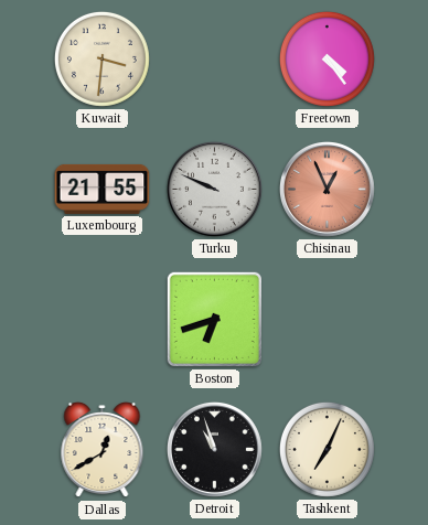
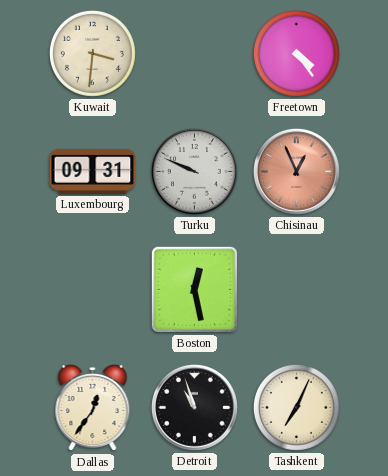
Luxembourg: 21:55 -> 09:31
Boston: 6:42 -> 12:28
Dallas: 12:40 -> 12:36
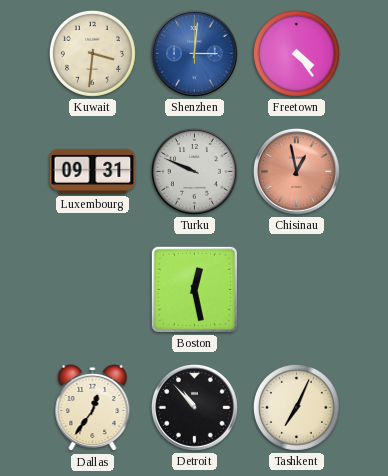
Shenzhen: none -> 3:01
Chisinau: 12:56 -> 12:58
Detroit: 10:57 -> 10:53
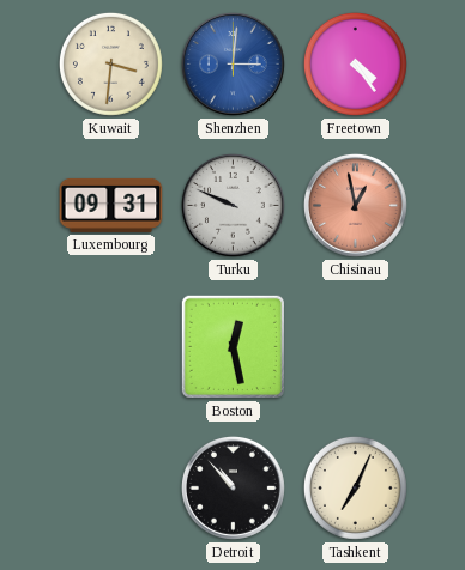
Dallas: 12:36 -> none
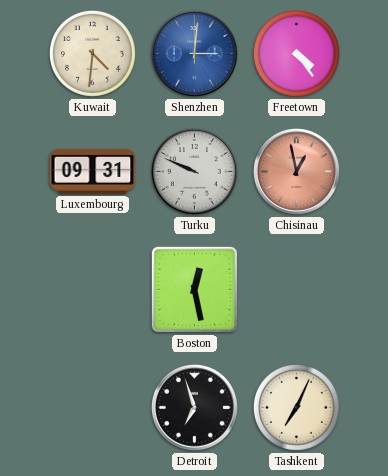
Kuwait: 3:31 -> 4:31
Detroit: 10:53 -> 6:57
